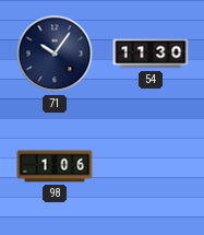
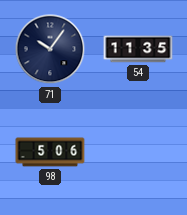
54: 11:30 -> 11:35
98: 1:06 -> 5:06
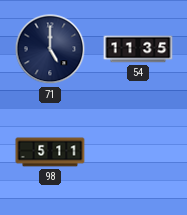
71: 10:06 -> 5:00
98: 5:06 -> 5:11
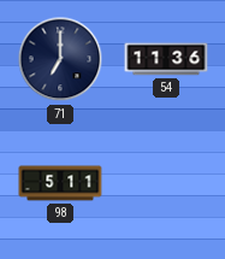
71: 5:00 -> 7:00
54: 11:35 -> 11:36
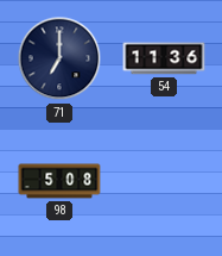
98: 5:11 -> 5:08
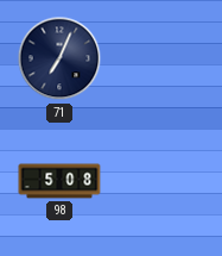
71: 7:00 -> 7:04
54: 11:36 -> none
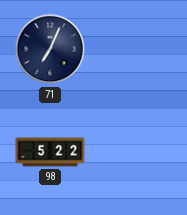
98: 5:08 -> 5:22
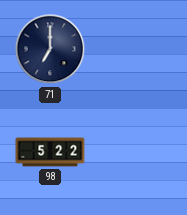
71: 7:04 -> 7:00
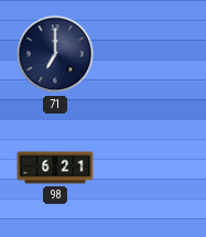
98: 5:22 -> 6:21
